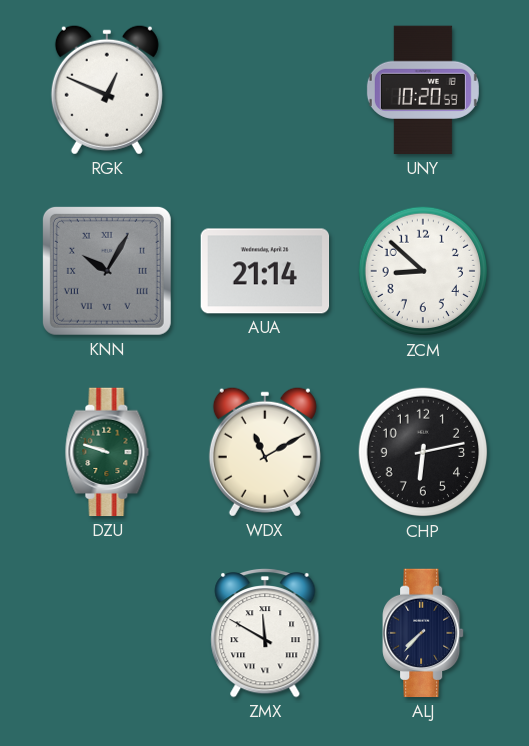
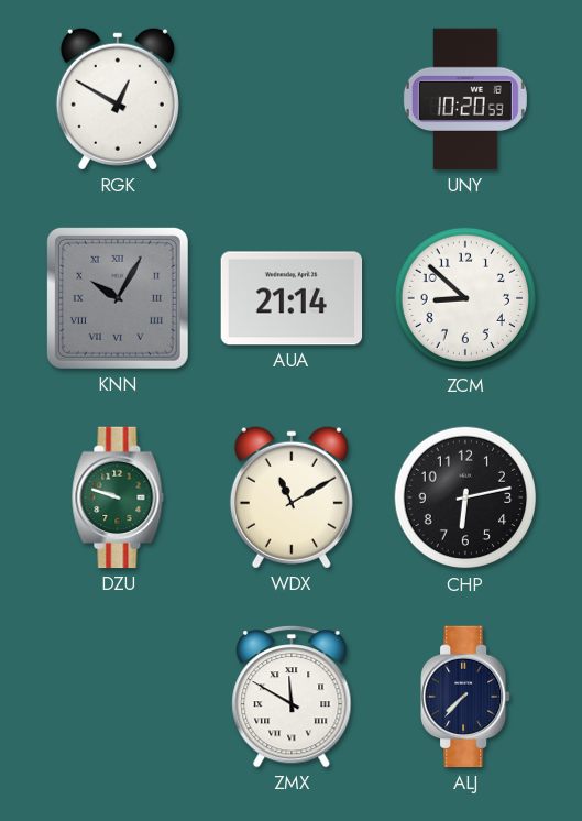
RGK: 12:49 -> 12:50
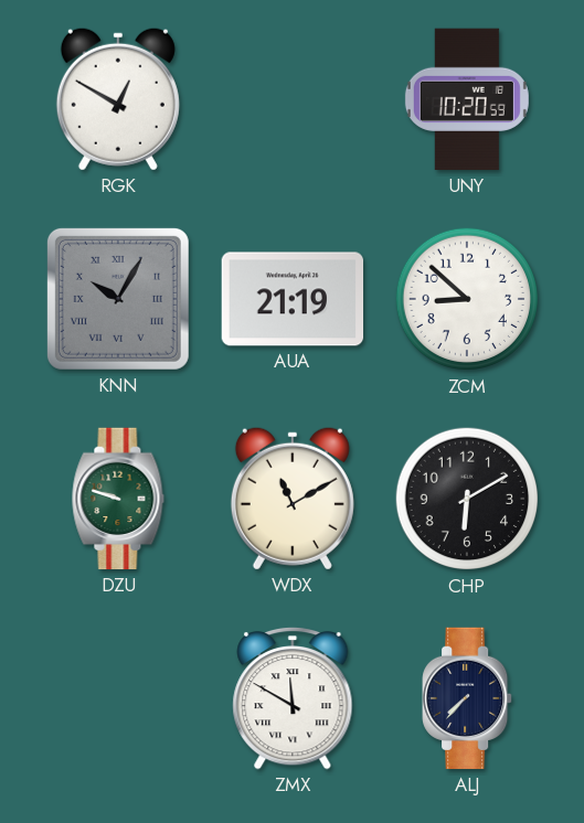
AUA: 21:14 -> 21:19
CHP: 6:13 -> 6:10
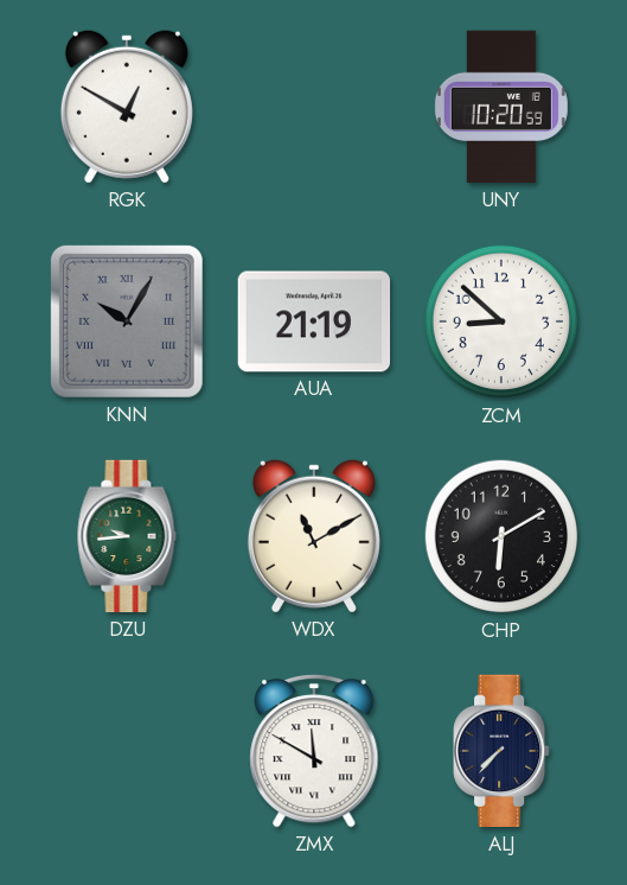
DZU: 9:48 -> 9:44
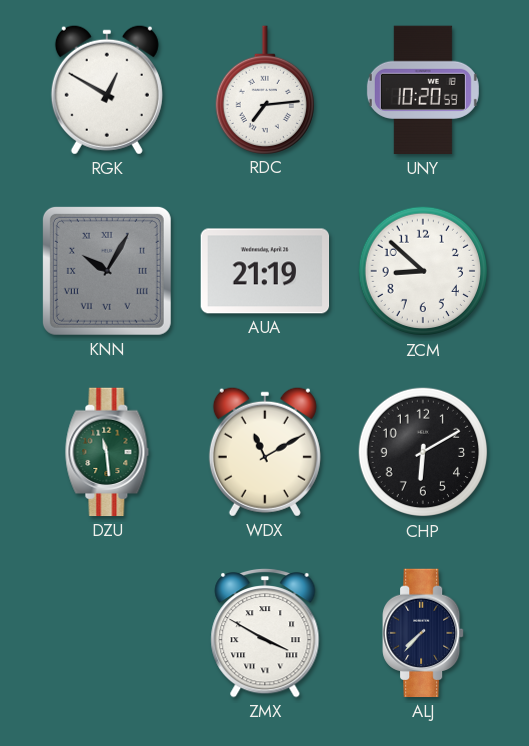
RDC: none -> 7:14
DZU: 9:44 -> 11:29
ZMX: 11:50 -> 3:50
